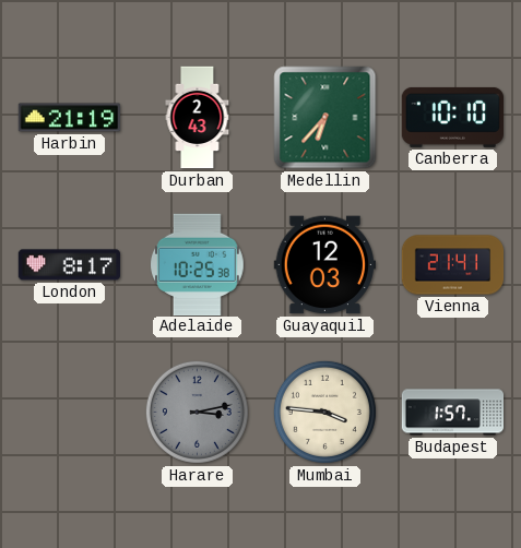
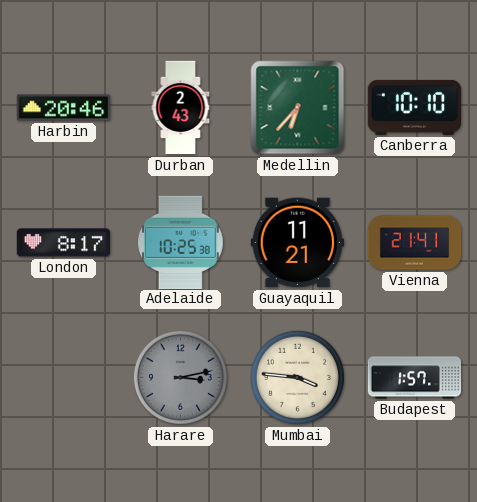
Harbin: 21:19 -> 20:46
Guayaquil: 12:03 -> 11:21
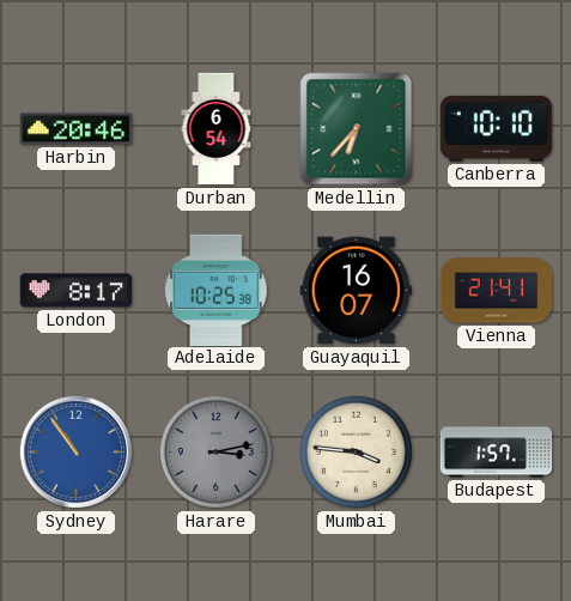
Durban: 2:43 -> 6:54
Guayaquil: 11:21 -> 16:07
Sydney: none -> 10:54
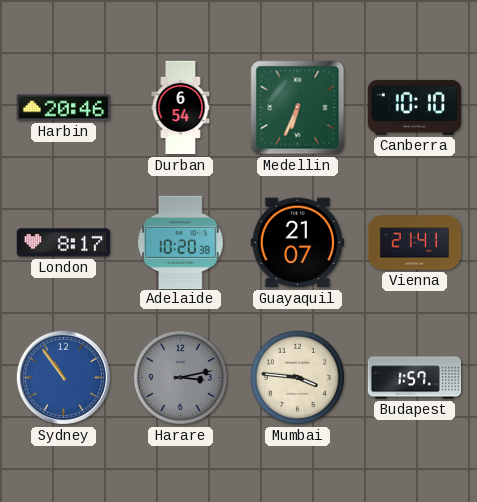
Medellin: 6:37 -> 6:34
Adelaide: 10:25 -> 10:20
Guayaquil: 16:07 -> 21:07
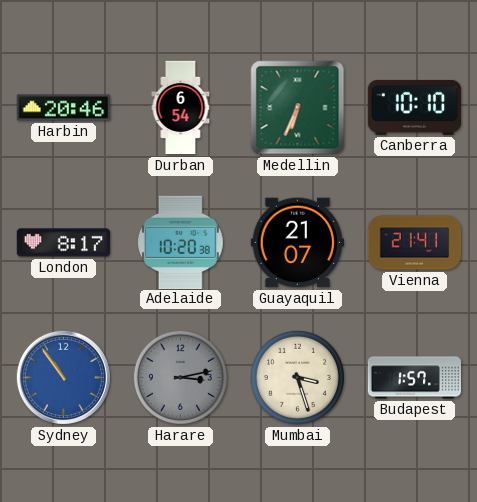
Mumbai: 3:46 -> 3:27
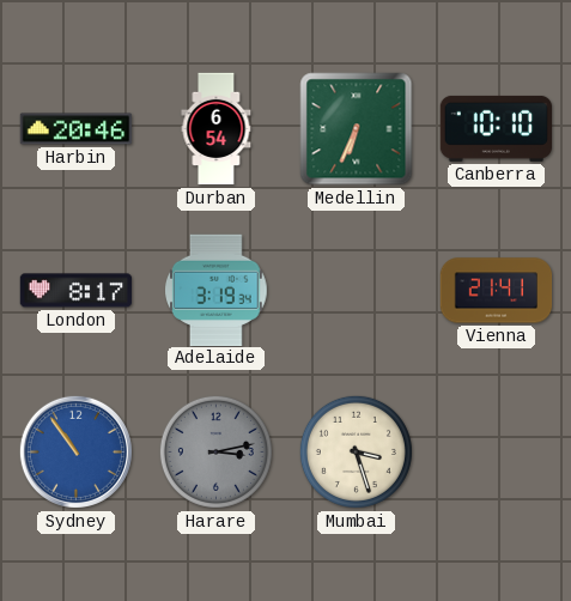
Adelaide: 10:20 -> 3:19
Guayaquil: 21:07 -> none
Budapest: 1:57 -> none
